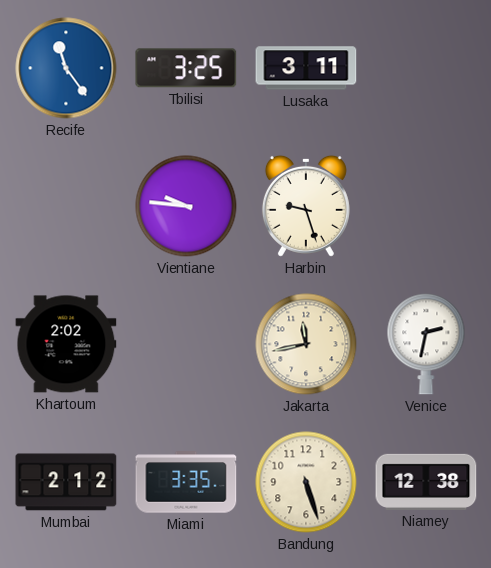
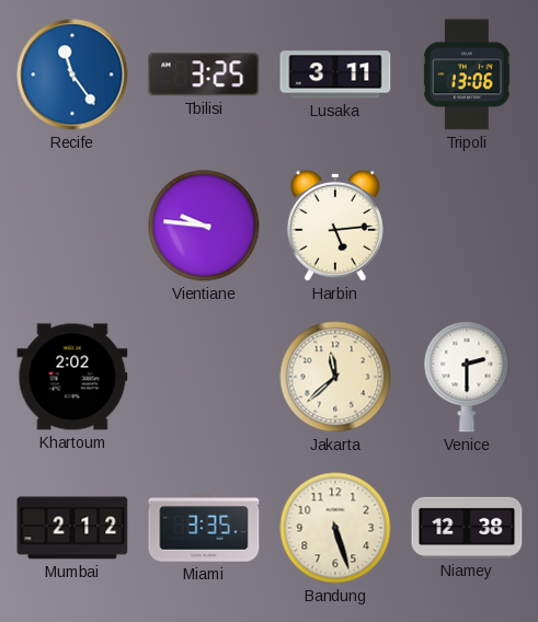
Tripoli: none -> 13:06
Harbin: 9:27 -> 5:14
Jakarta: 11:43 -> 11:38
Venice: 2:32 -> 2:30
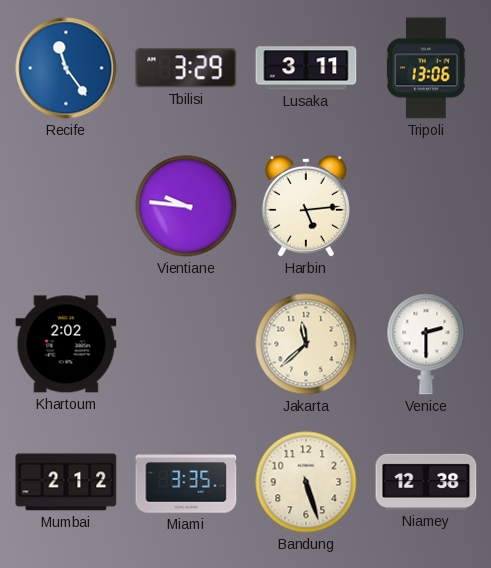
Tbilisi: 3:25 -> 3:29
